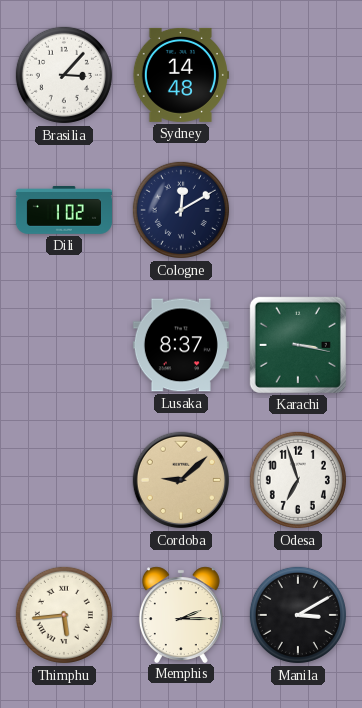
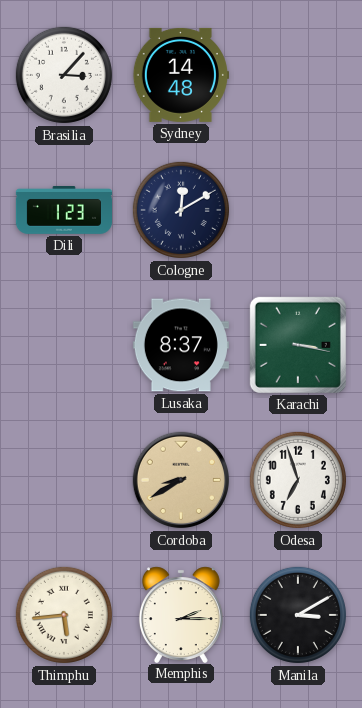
Dili: 1:02 -> 1:23
Cordoba: 9:08 -> 8:40
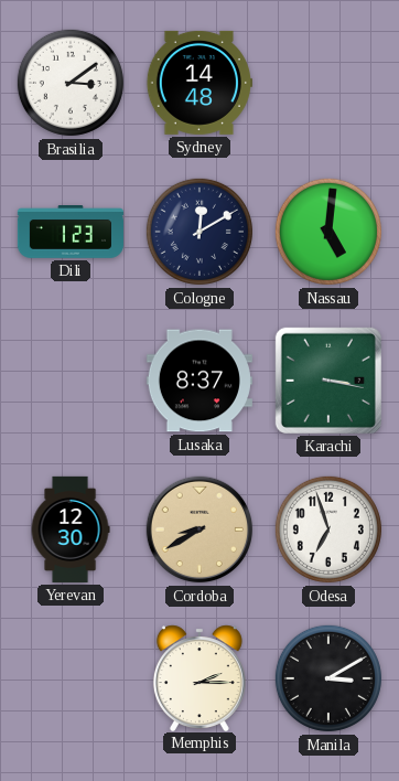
Brasilia: 3:07 -> 3:09
Nassau: none -> 5:01
Yerevan: none -> 12:30
Thimphu: 5:44 -> none
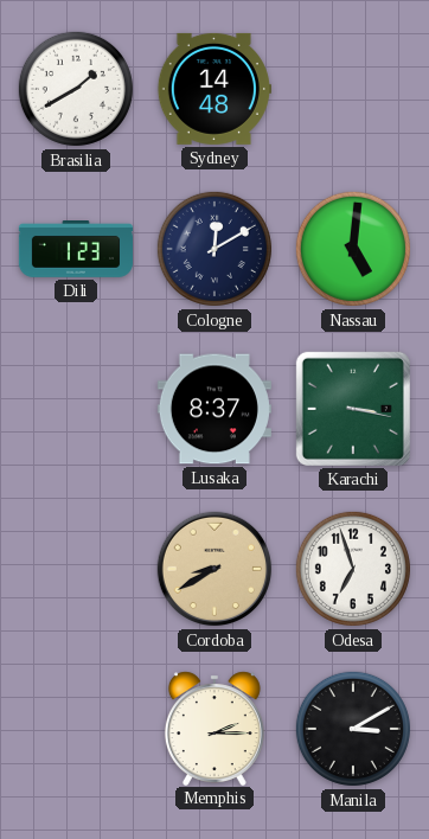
Brasilia: 3:09 -> 1:40
Yerevan: 12:30 -> none
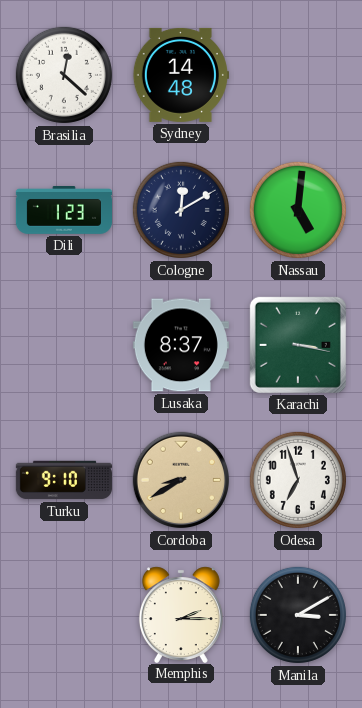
Brasilia: 1:40 -> 12:22
Turku: none -> 9:10
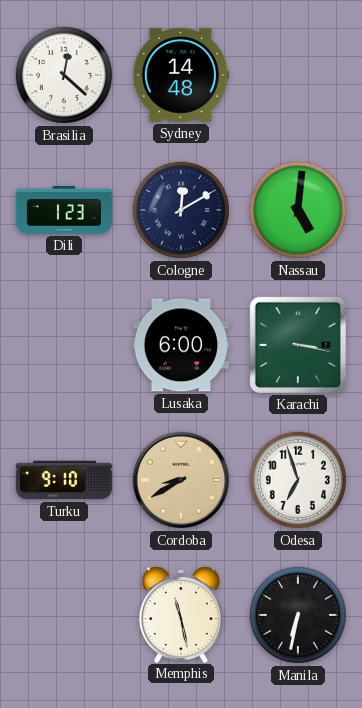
Lusaka: 8:37 -> 6:00
Memphis: 2:15 -> 11:28
Manila: 3:10 -> 6:32
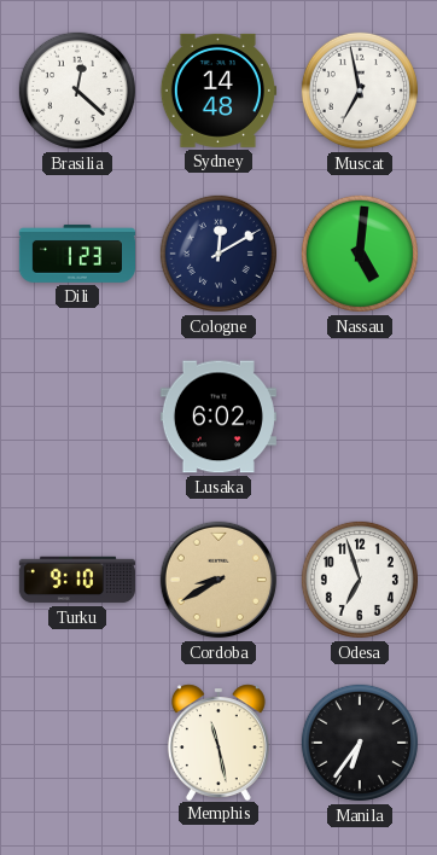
Muscat: none -> 6:58
Lusaka: 6:00 -> 6:02
Karachi: 3:17 -> none
Manila: 6:32 -> 6:36
